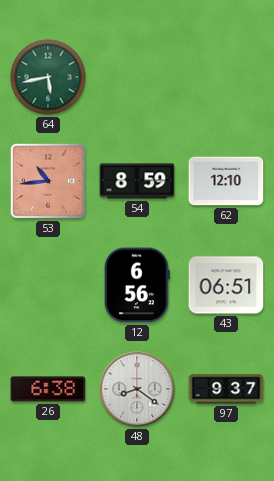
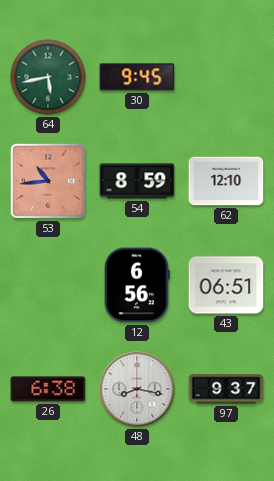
30: none -> 9:45
48: 8:21 -> 8:17
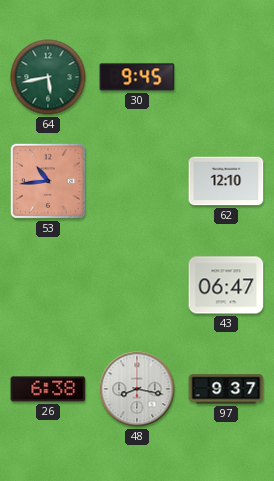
54: 8:59 -> none
12: 6:56 -> none
43: 06:51 -> 06:47
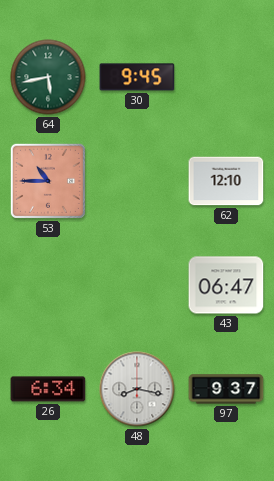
53: 10:44 -> 10:45
26: 6:38 -> 6:34
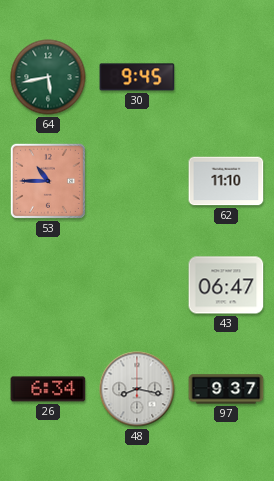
62: 12:10 -> 11:10
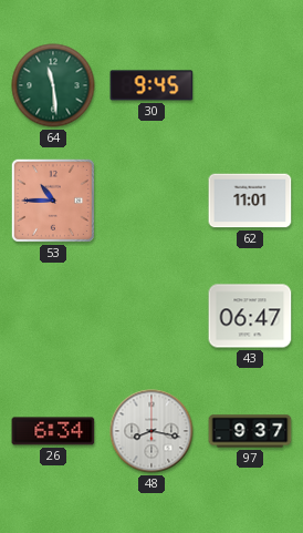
64: 5:43 -> 11:29
62: 11:10 -> 11:01
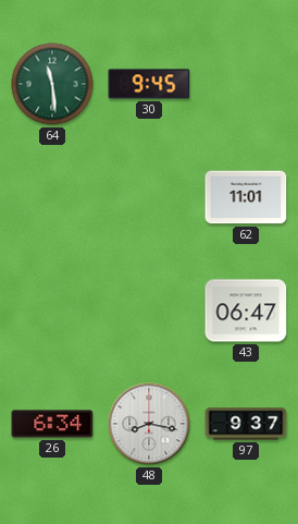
53: 10:45 -> none
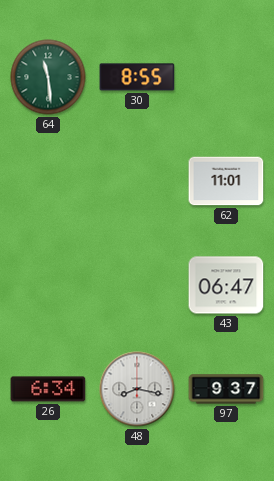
30: 9:45 -> 8:55
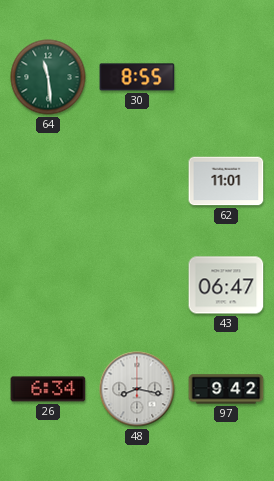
97: 9:37 -> 9:42
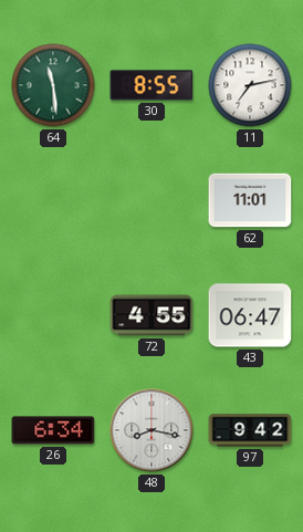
11: none -> 7:13
72: none -> 4:55
